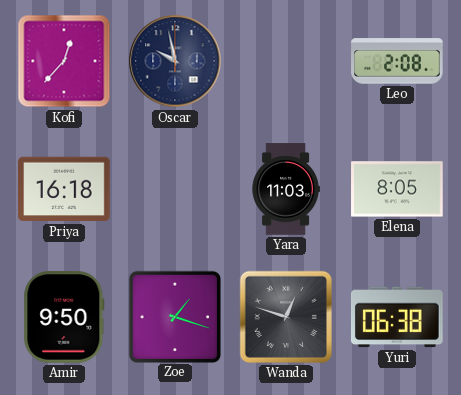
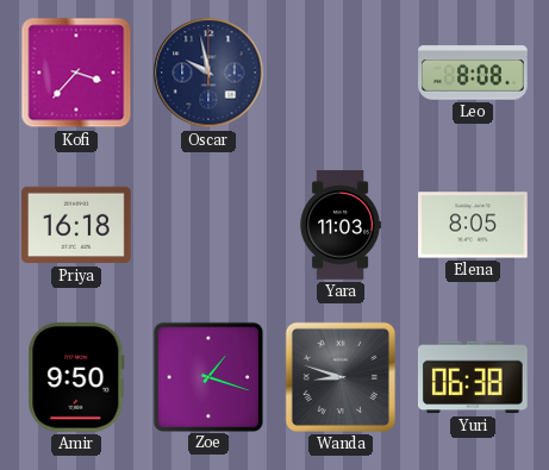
Kofi: 12:37 -> 3:37
Leo: 2:08 -> 8:08
Wanda: 12:48 -> 8:48
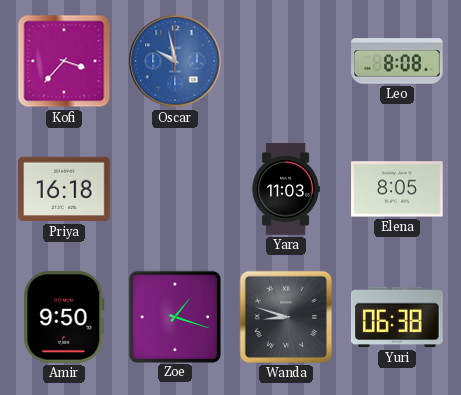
Oscar dial: navy -> blue
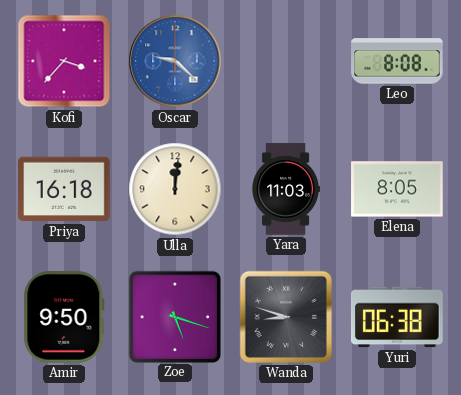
Oscar: 9:58 -> 9:22
Ulla: none -> 12:01
Zoe: 1:18 -> 5:18
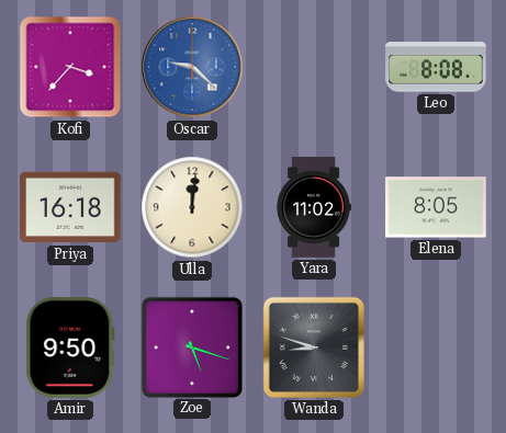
Yara: 11:03 -> 11:02
Yuri: 06:38 -> none
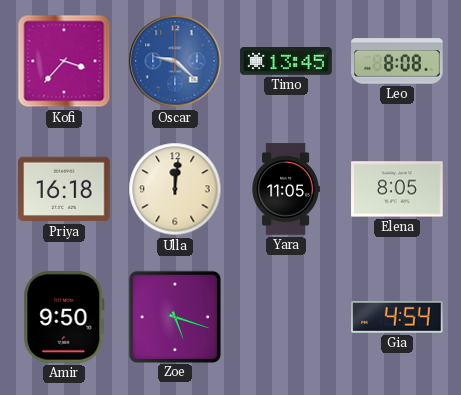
Timo: none -> 13:45
Yara: 11:02 -> 11:05
Wanda: 8:48 -> none
Gia: none -> 4:54
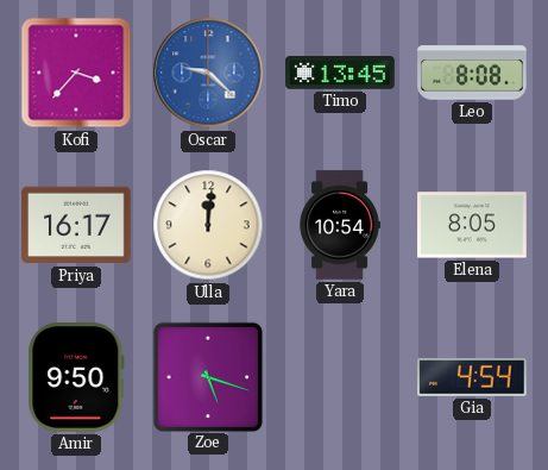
Priya: 16:18 -> 16:17
Yara: 11:05 -> 10:54
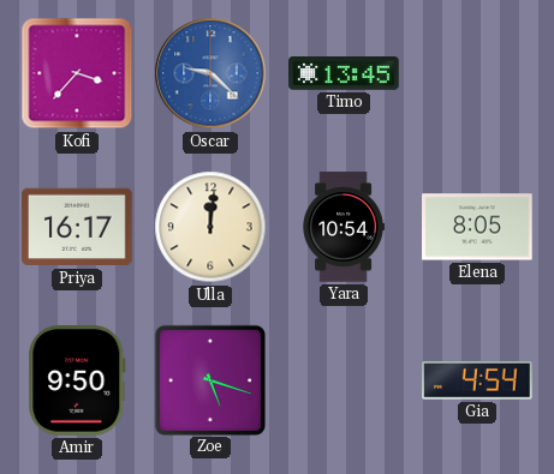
Leo: 8:08 -> none
